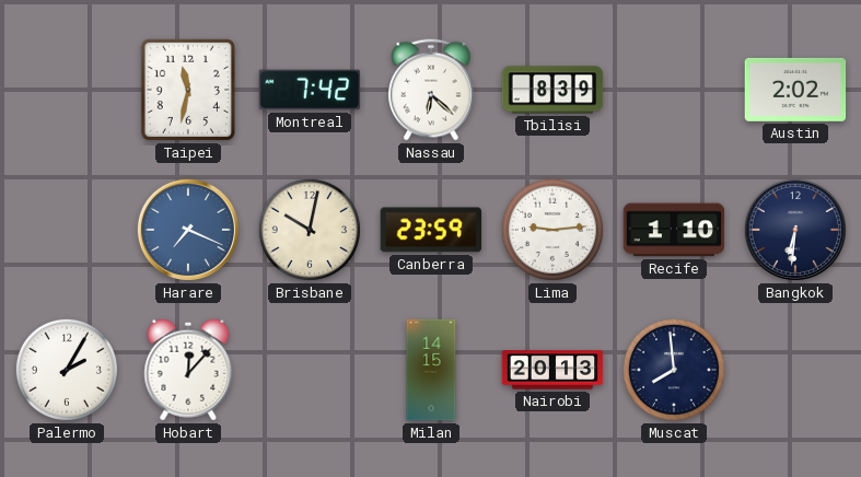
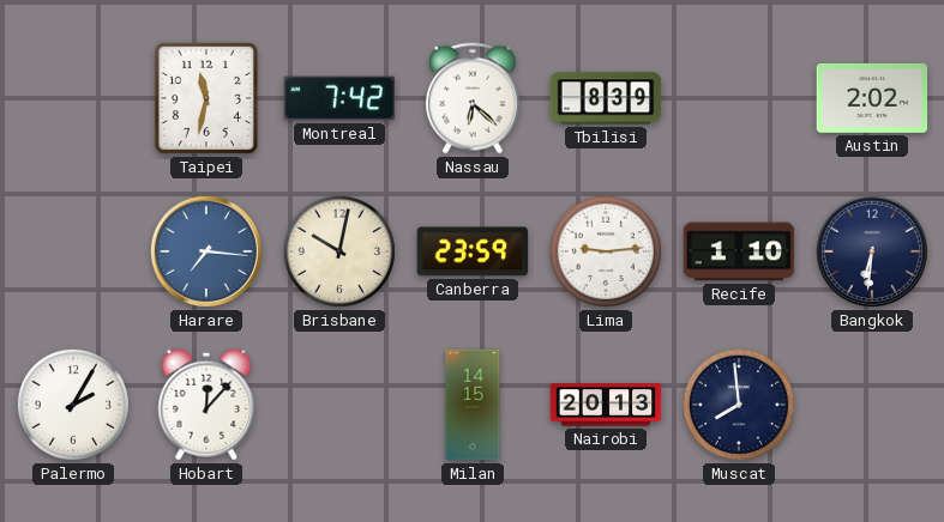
Harare: 7:19 -> 7:16
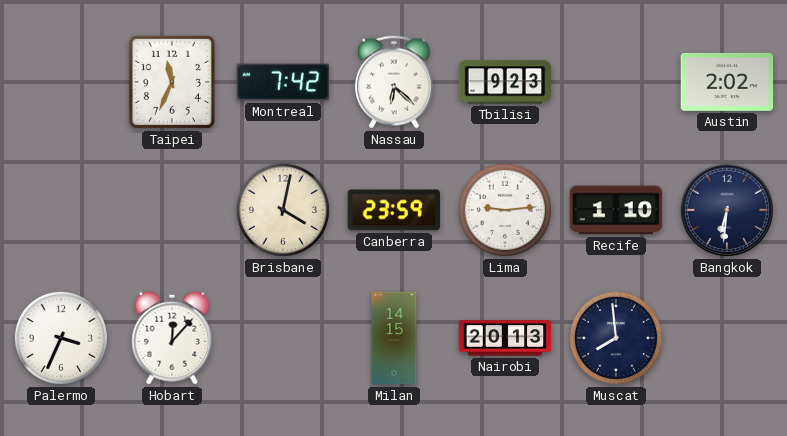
Taipei: 11:32 -> 11:34
Tbilisi: 8:39 -> 9:23
Harare: 7:16 -> none
Brisbane: 10:02 -> 4:02
Palermo: 2:05 -> 3:34
